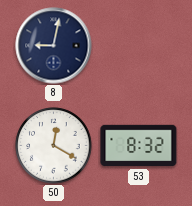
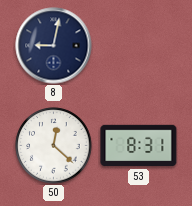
50: 12:20 -> 12:22
53: 8:32 -> 8:31
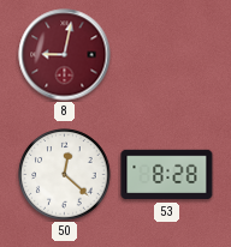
8 dial: navy -> burgundy
53: 8:31 -> 8:28
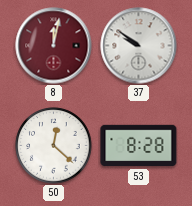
8: 9:02 -> 12:02
37: none -> 9:51
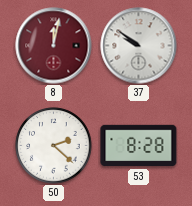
50: 12:22 -> 2:22
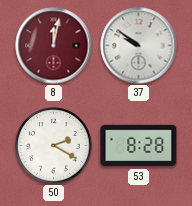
50: 2:22 -> 2:20
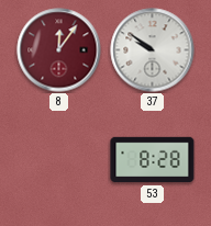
8: 12:02 -> 12:06
50: 2:20 -> none
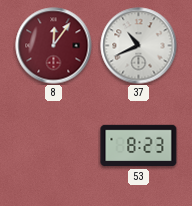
37: 9:51 -> 10:41
53: 8:28 -> 8:23
